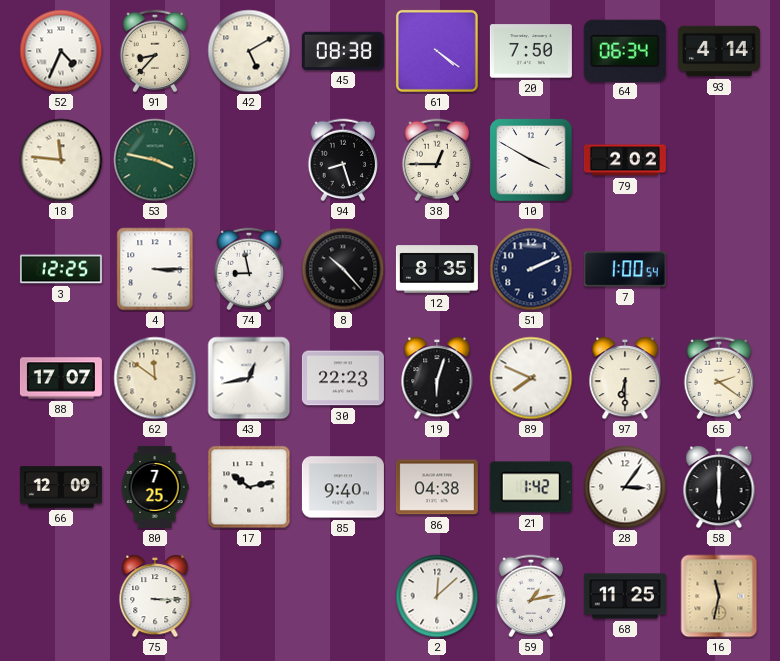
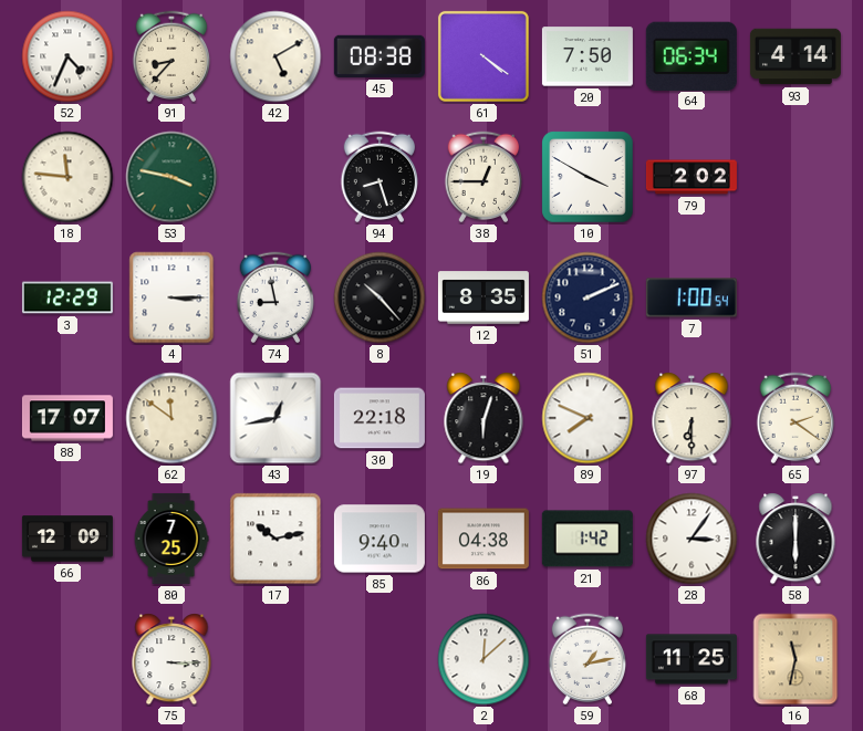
3: 12:25 -> 12:29
30: 22:23 -> 22:18
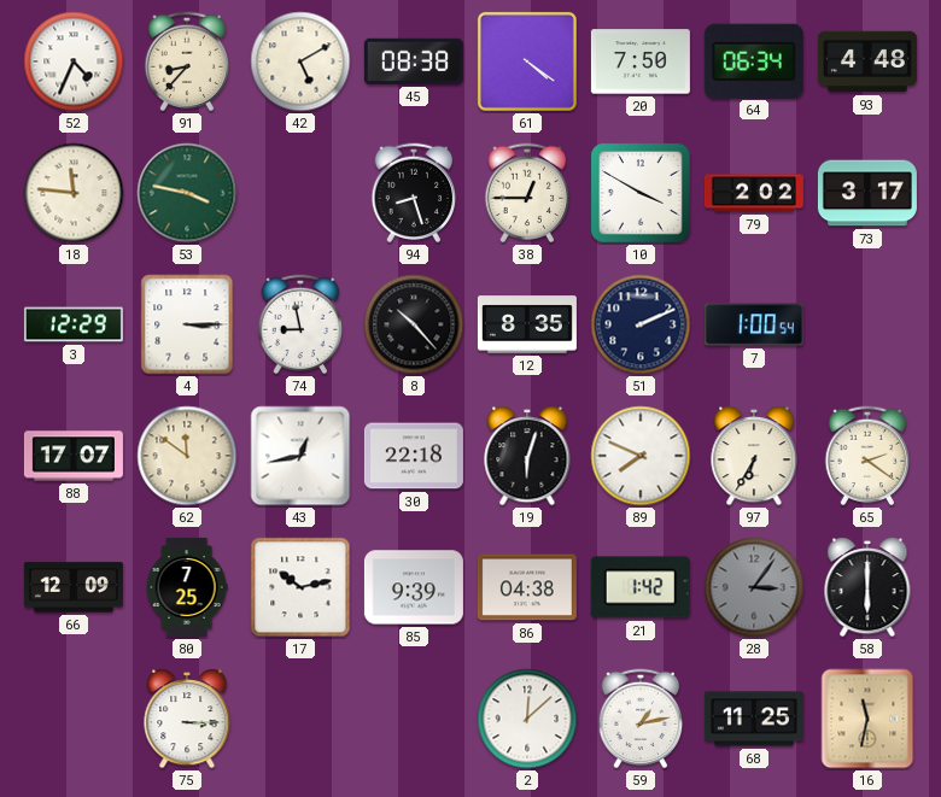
93: 4:14 -> 4:48
73: none -> 3:17
97: 6:30 -> 6:35
85: 9:40 -> 9:39
28 dial: white -> grey
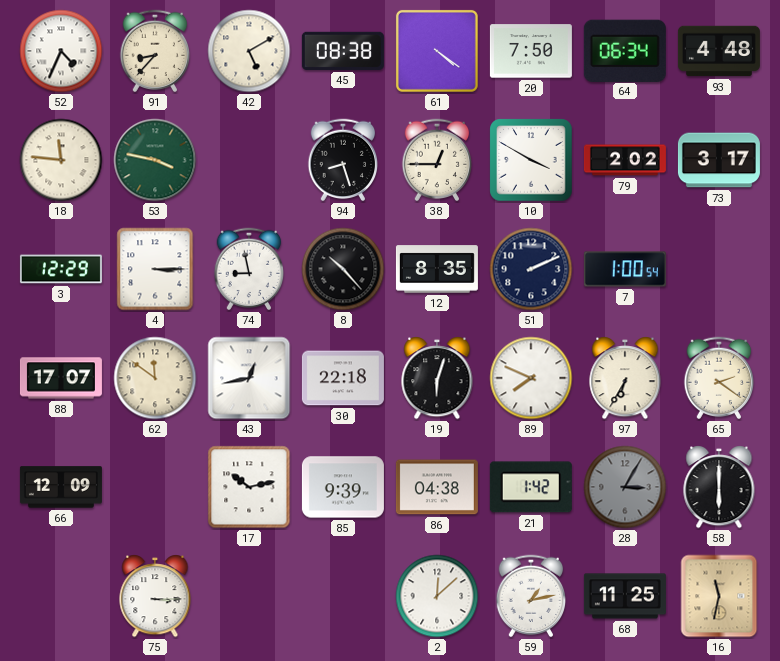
80: 7:25 -> none
28: 3:06 -> 3:05
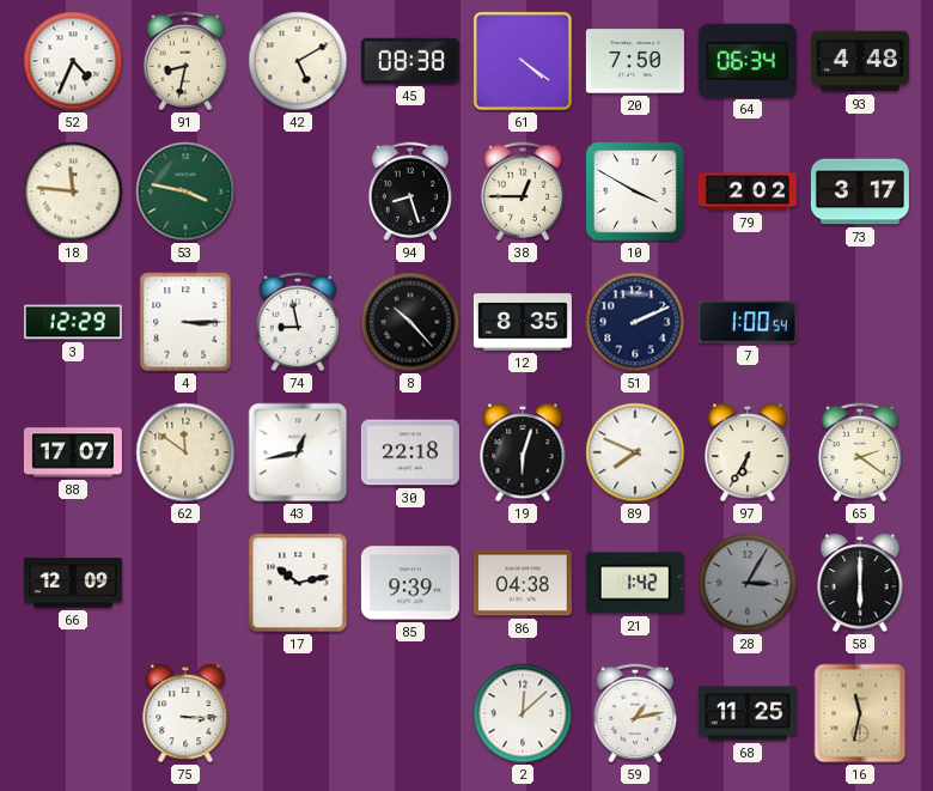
91: 8:37 -> 8:32
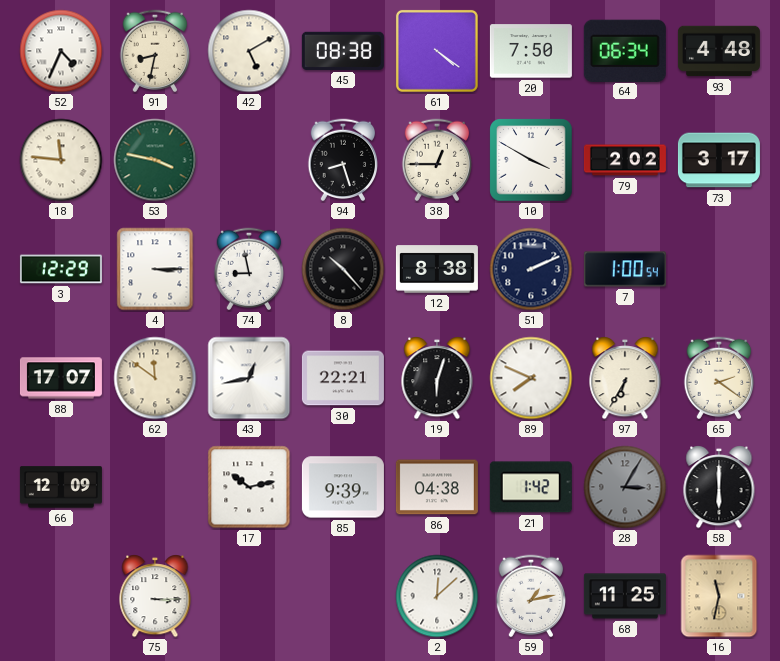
12: 8:35 -> 8:38
30: 22:18 -> 22:21
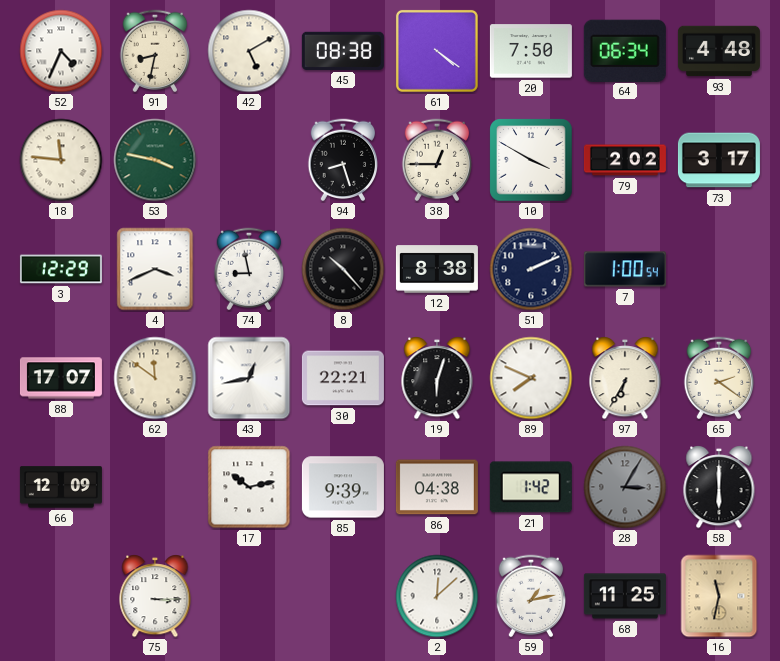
4: 3:15 -> 3:41
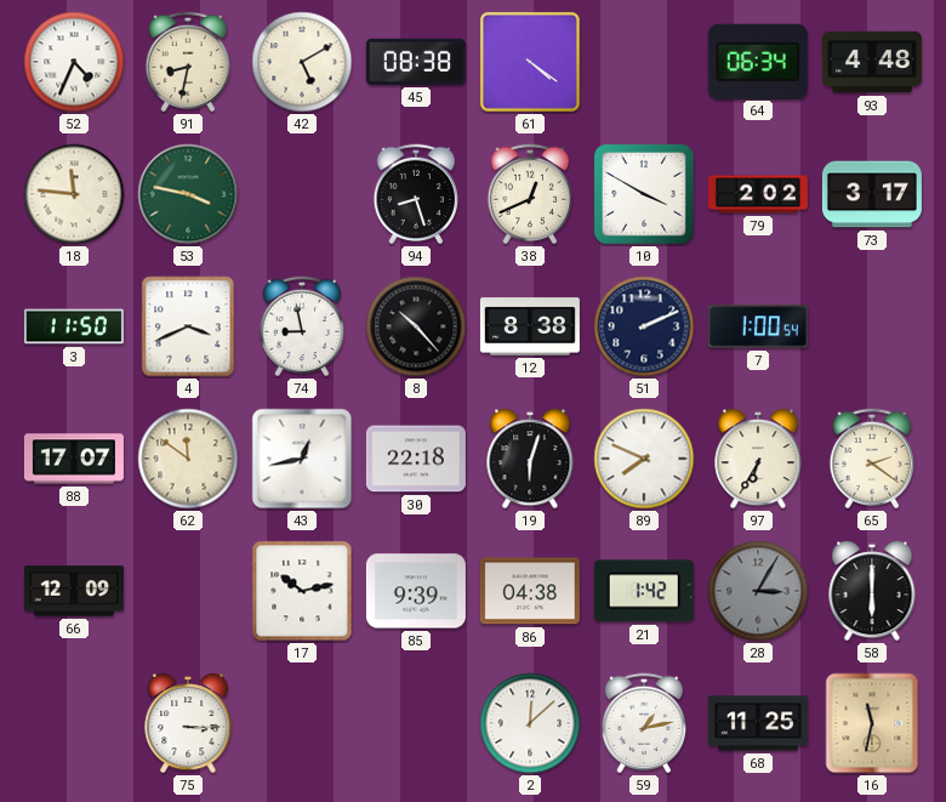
20: 7:50 -> none
38: 12:45 -> 12:41
3: 12:29 -> 11:50
30: 22:21 -> 22:18
